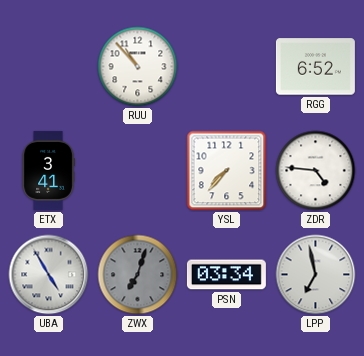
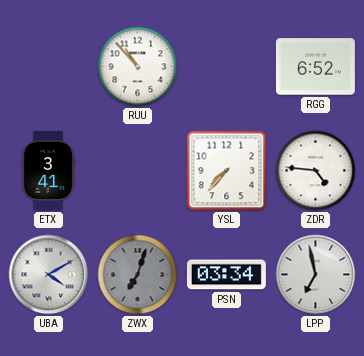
UBA: 4:55 -> 4:10
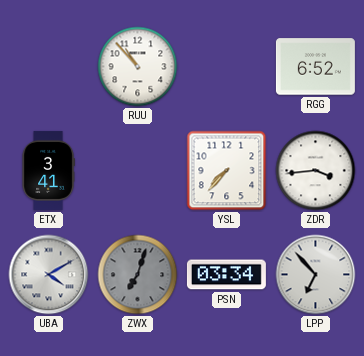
ZDR: 4:46 -> 3:44
LPP: 6:58 -> 6:53
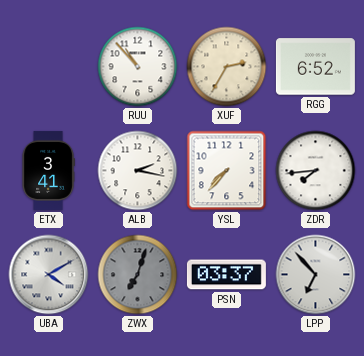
XUF: none -> 2:35
ALB: none -> 2:17
ZDR: 3:44 -> 7:44
PSN: 03:34 -> 03:37
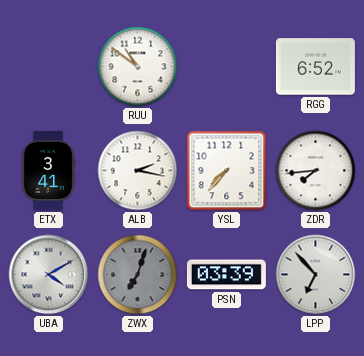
RUU: 10:53 -> 10:51
XUF: 2:35 -> none
PSN: 03:37 -> 03:39
